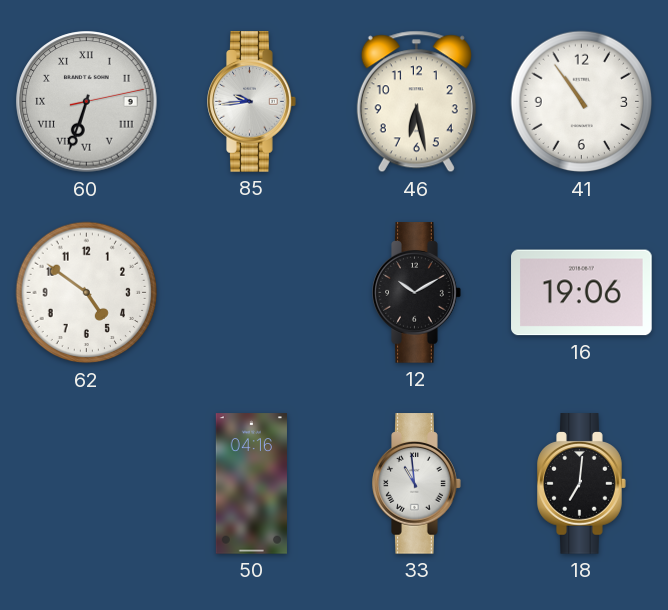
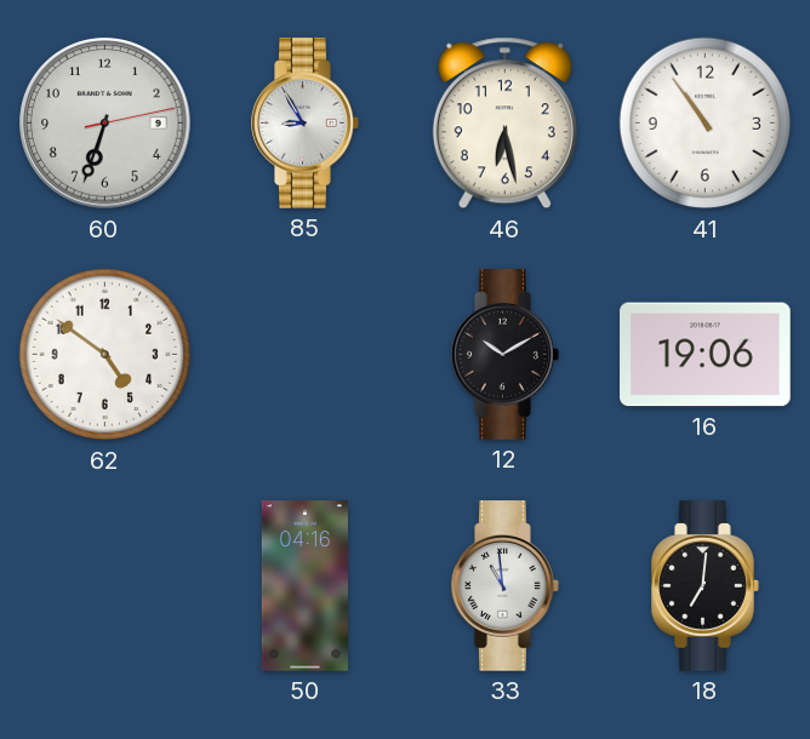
60 numerals: Roman -> Arabic
85: 9:44 -> 8:55
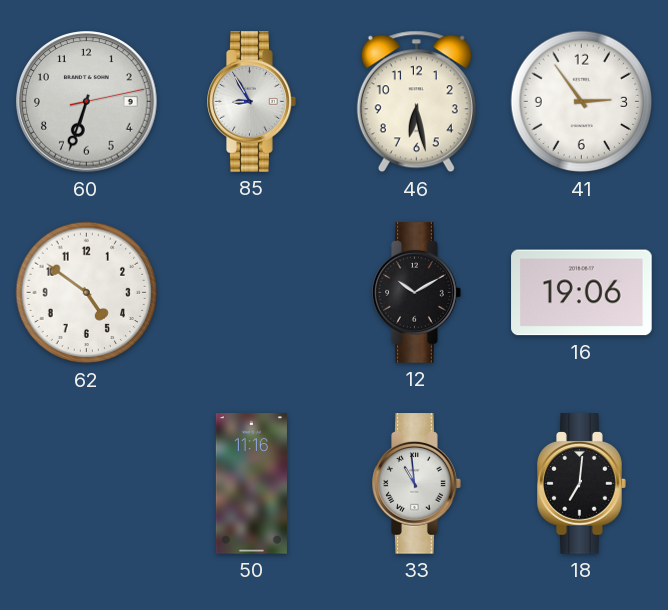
41: 10:54 -> 2:54
50: 04:16 -> 11:16
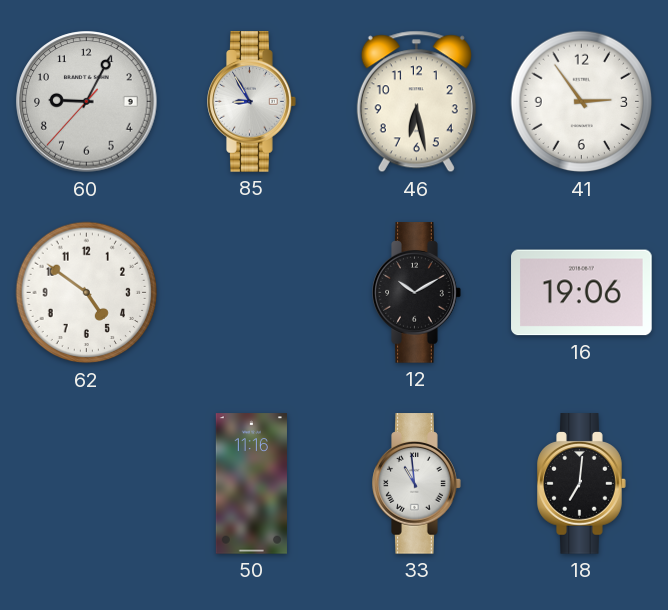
60: 6:33 -> 9:04
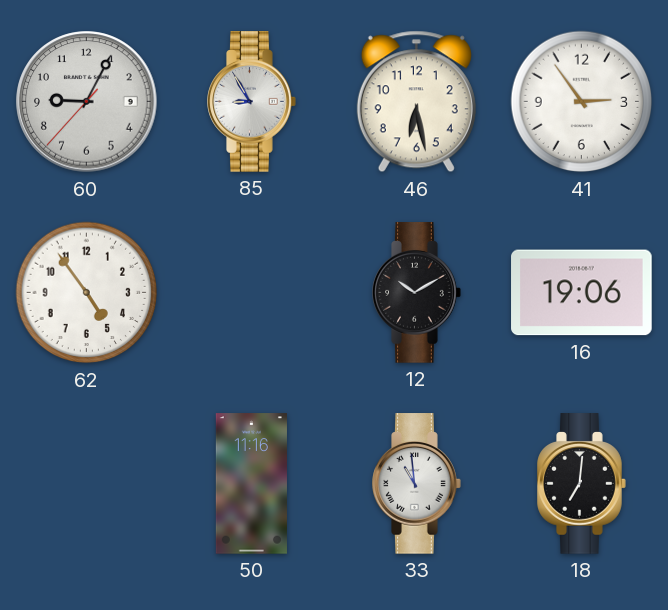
62: 4:51 -> 4:54
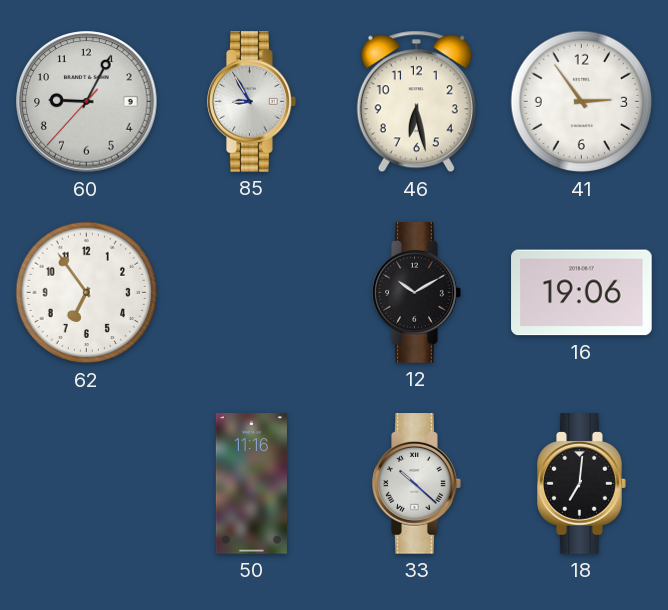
62: 4:54 -> 6:54
33: 10:59 -> 10:22
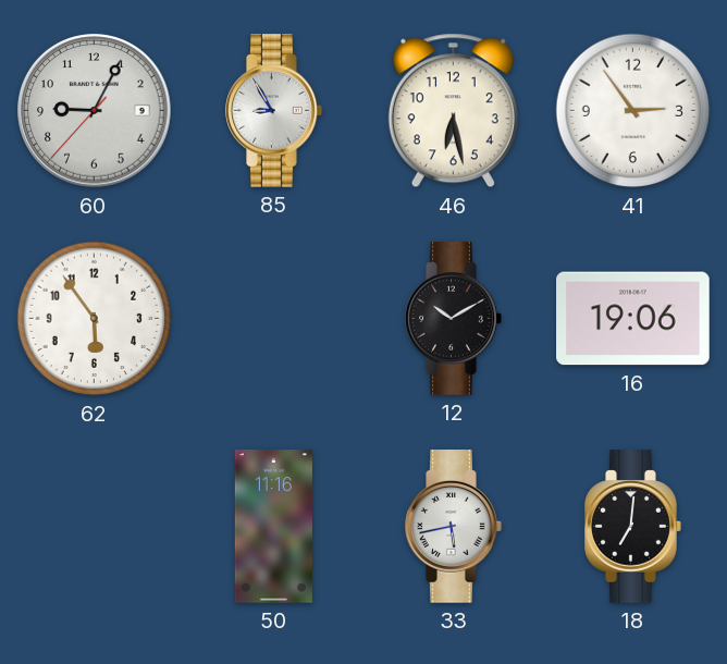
62: 6:54 -> 5:54
33: 10:22 -> 5:43
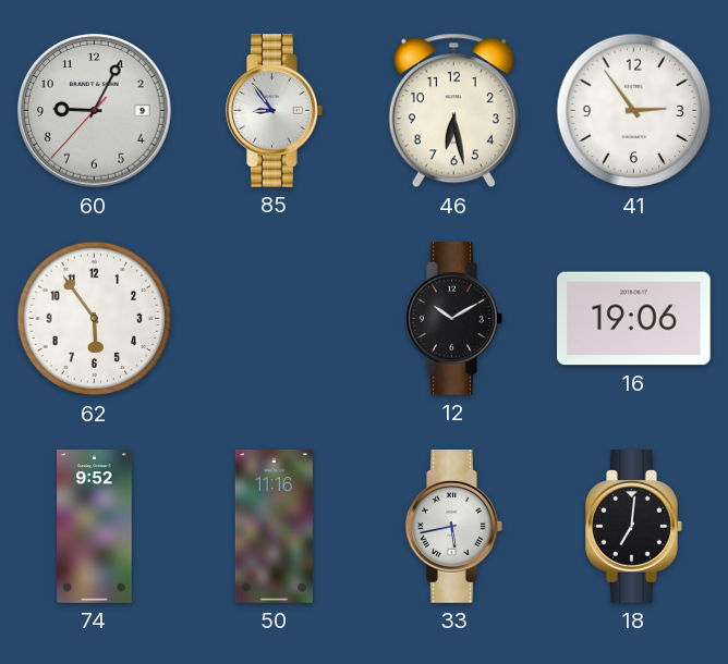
85: 8:55 -> 8:54
74: none -> 9:52
